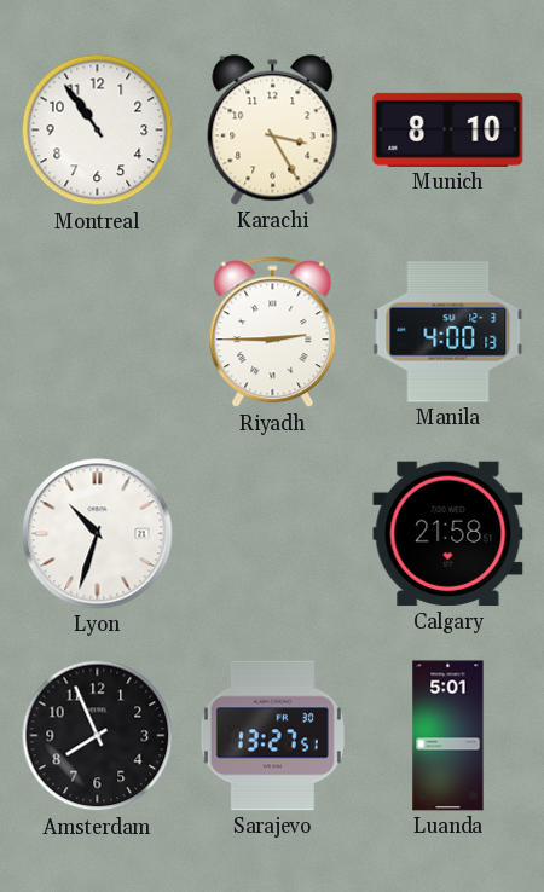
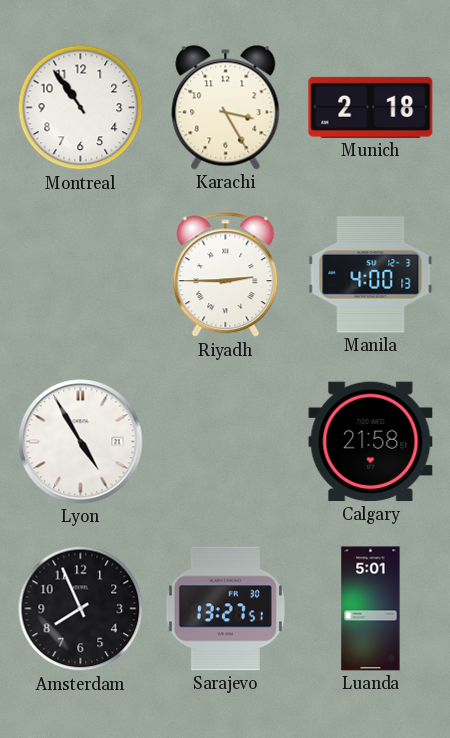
Munich: 8:10 -> 2:18
Lyon: 10:33 -> 4:55
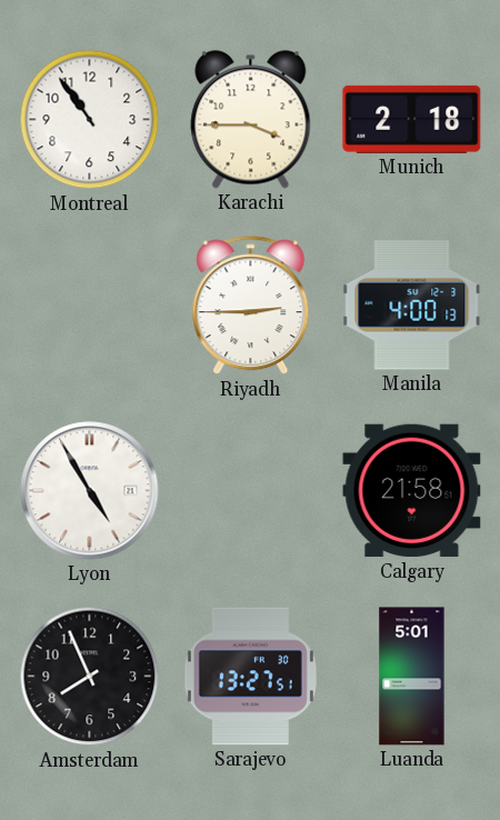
Karachi: 3:25 -> 3:45
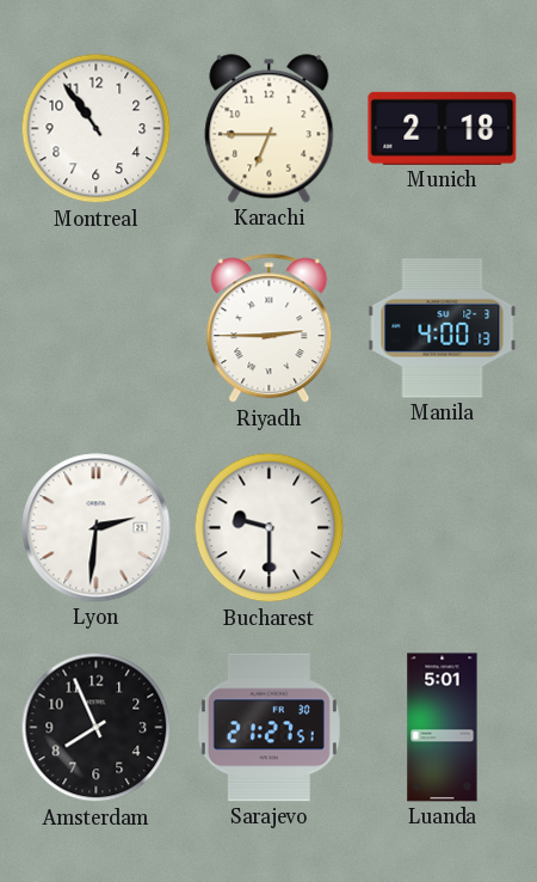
Karachi: 3:45 -> 6:45
Lyon: 4:55 -> 2:31
Bucharest: none -> 9:30
Calgary: 21:58 -> none
Sarajevo: 13:27 -> 21:27
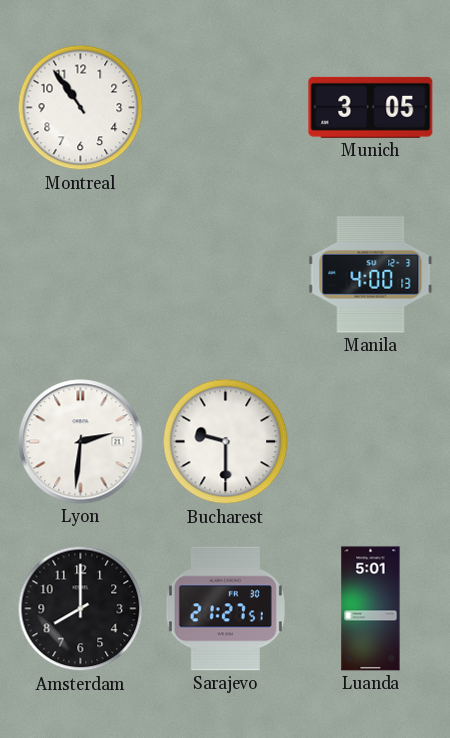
Karachi: 6:45 -> none
Munich: 2:18 -> 3:05
Riyadh: 2:45 -> none
Amsterdam: 7:56 -> 8:00
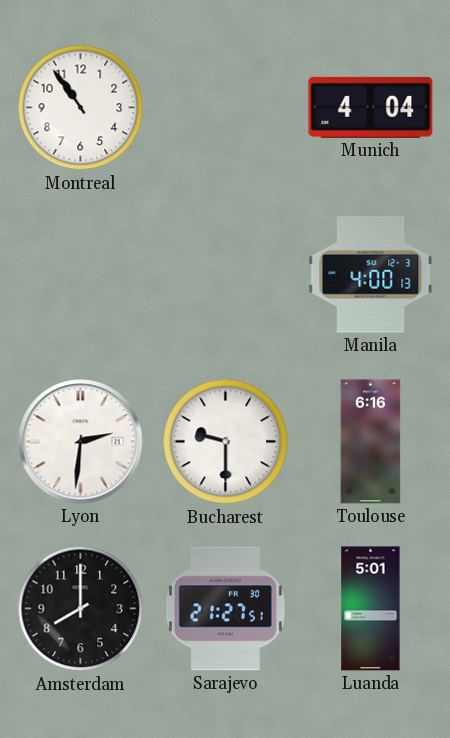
Munich: 3:05 -> 4:04
Toulouse: none -> 6:16
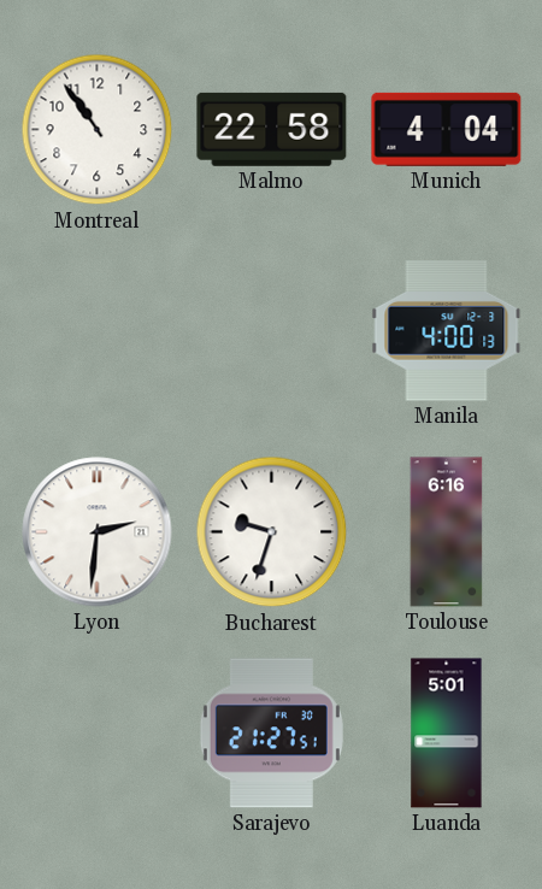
Malmo: none -> 22:58
Bucharest: 9:30 -> 9:33
Amsterdam: 8:00 -> none
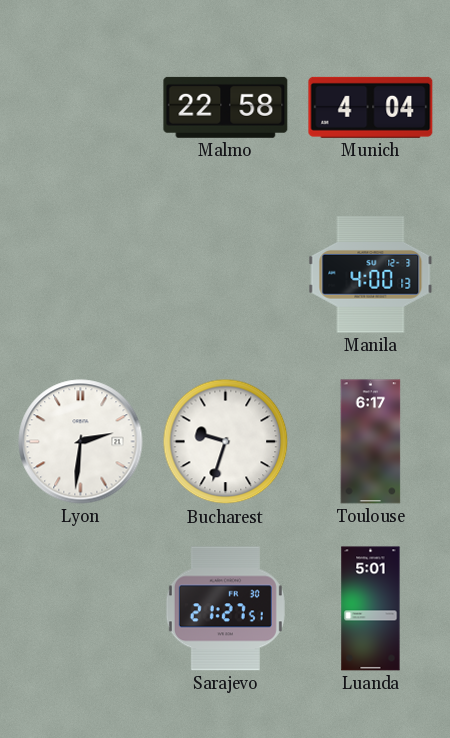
Montreal: 10:54 -> none
Toulouse: 6:16 -> 6:17
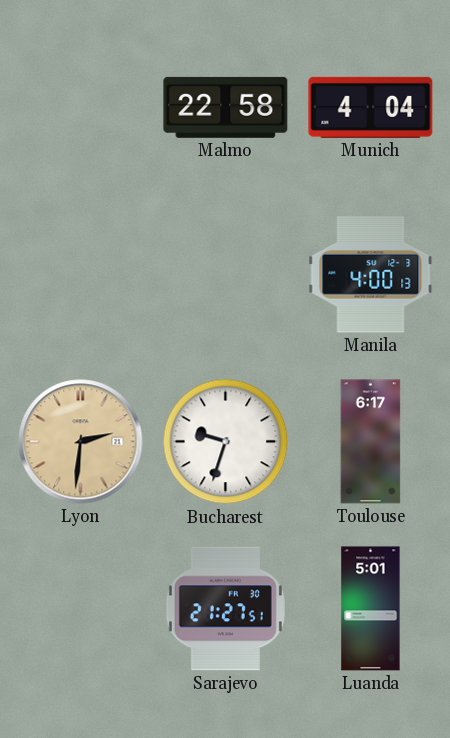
Lyon dial: white -> champagne
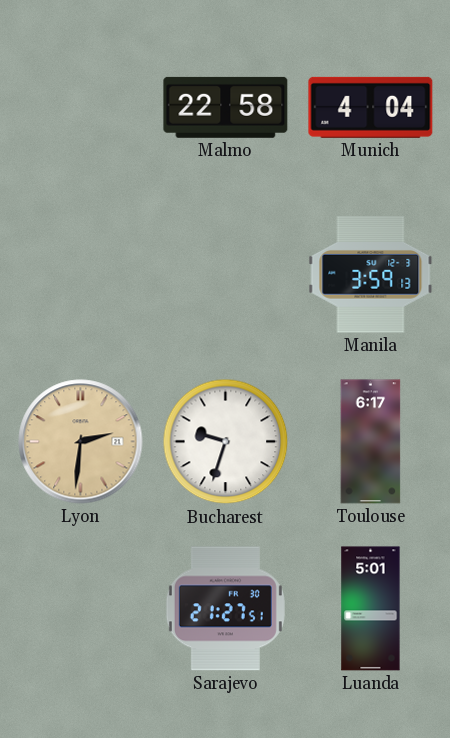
Manila: 4:00 -> 3:59
